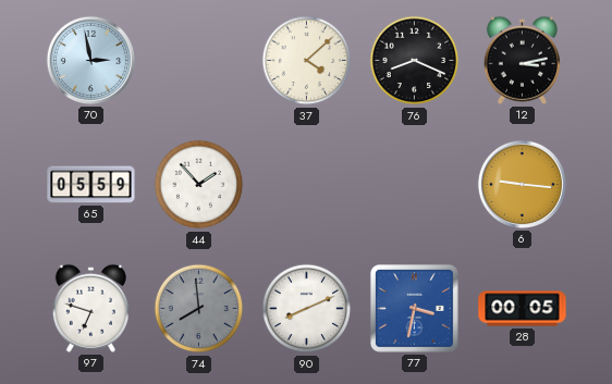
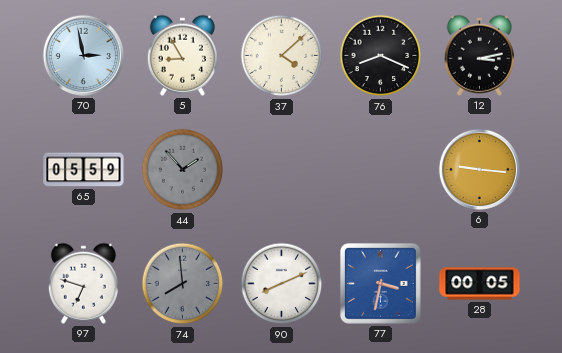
5: none -> 8:55
44 dial: white -> grey
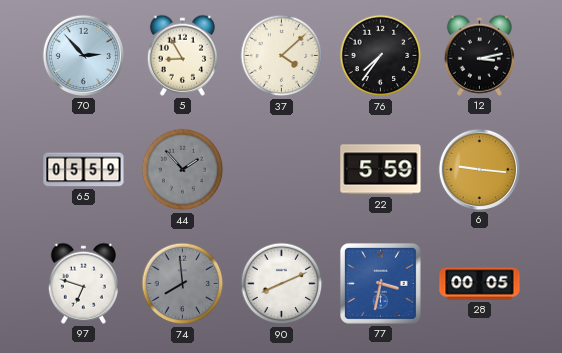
70: 2:58 -> 2:53
76: 8:19 -> 7:36
22: none -> 5:59
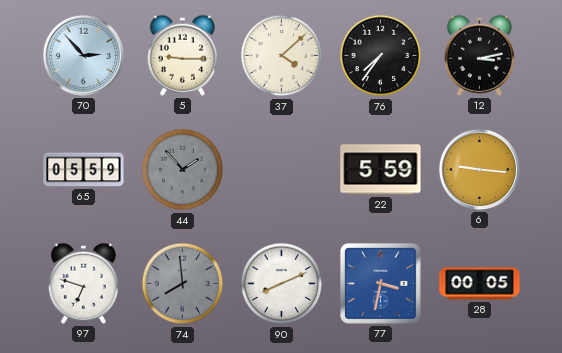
5: 8:55 -> 9:15
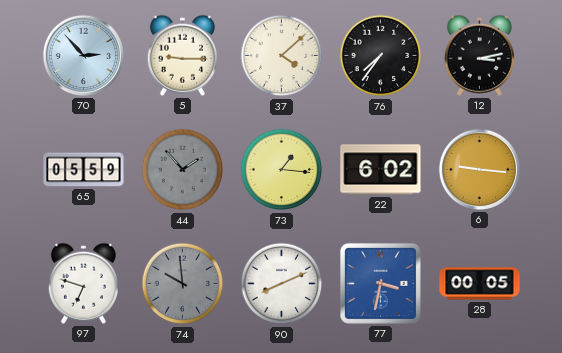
73: none -> 1:16
22: 5:59 -> 6:02
74: 7:59 -> 9:59
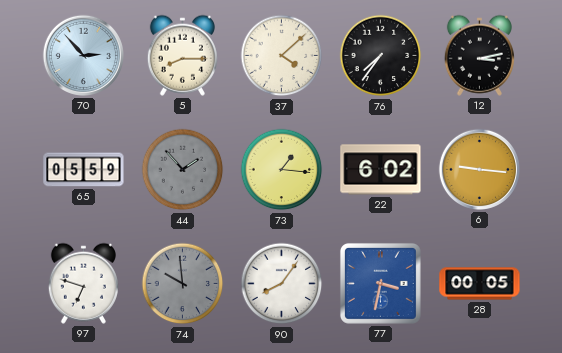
5: 9:15 -> 8:15
90: 8:11 -> 8:06
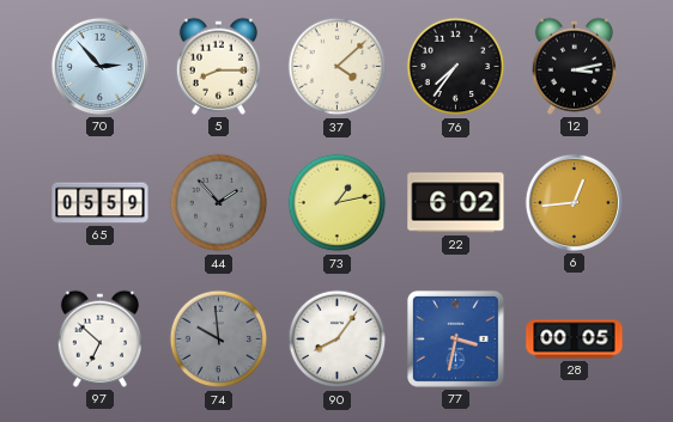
73: 1:16 -> 1:13
6: 9:16 -> 12:44
97: 6:48 -> 6:52
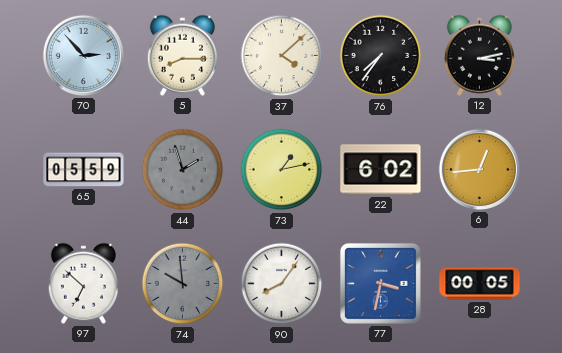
44: 1:53 -> 1:57
